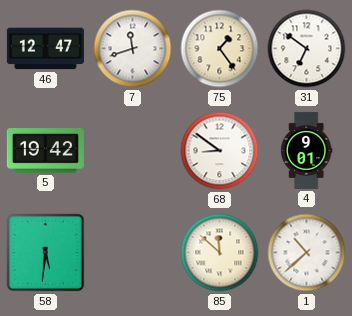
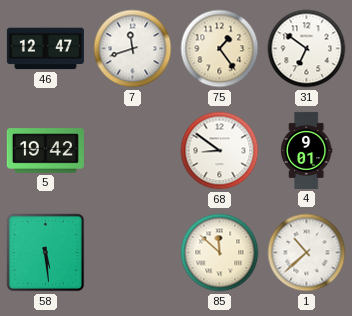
58: 5:31 -> 5:29
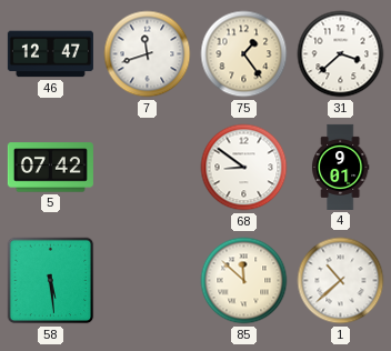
31: 6:51 -> 3:38
5: 19:42 -> 07:42
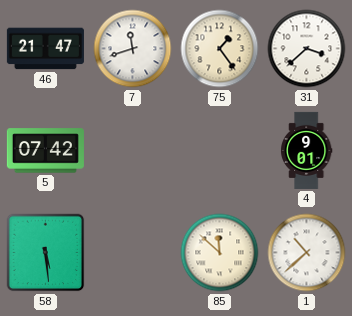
46: 12:47 -> 21:47
68: 8:51 -> none
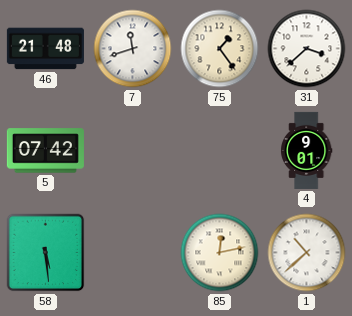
46: 21:47 -> 21:48
85: 11:52 -> 12:13
